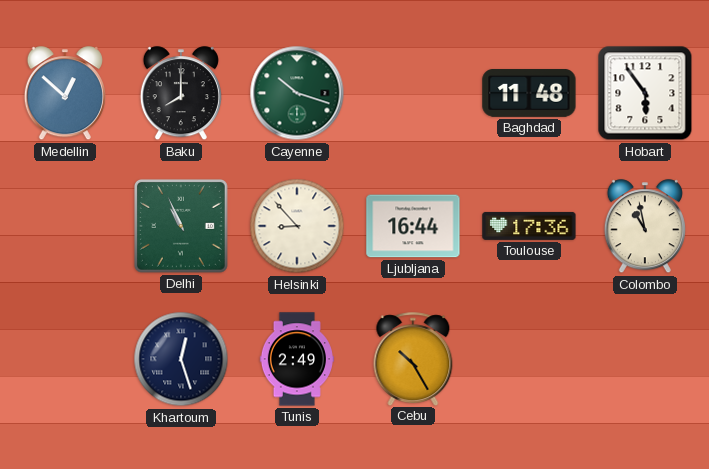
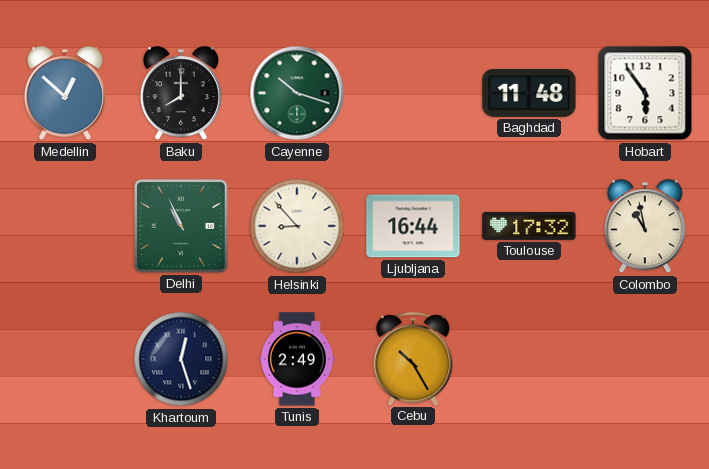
Toulouse: 17:36 -> 17:32
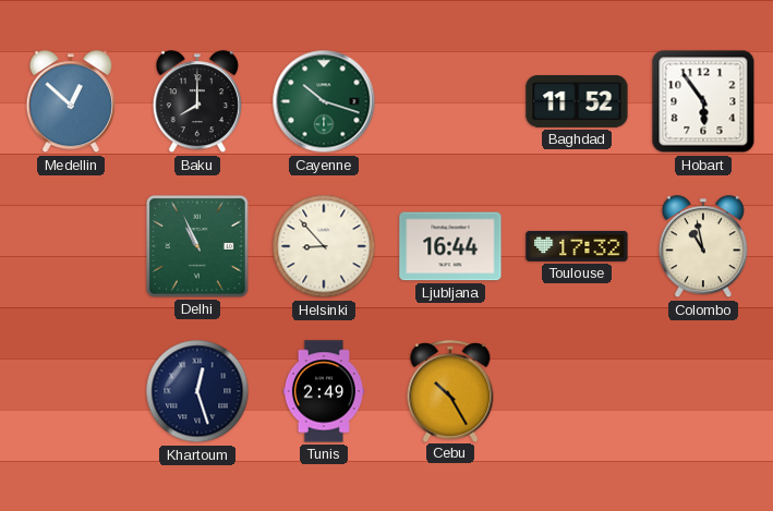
Baghdad: 11:48 -> 11:52
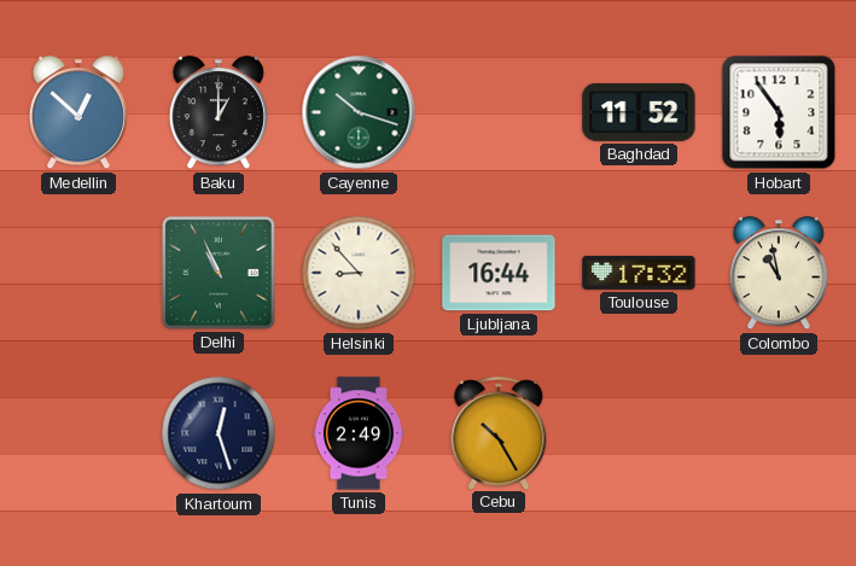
Baku: 8:00 -> 1:00
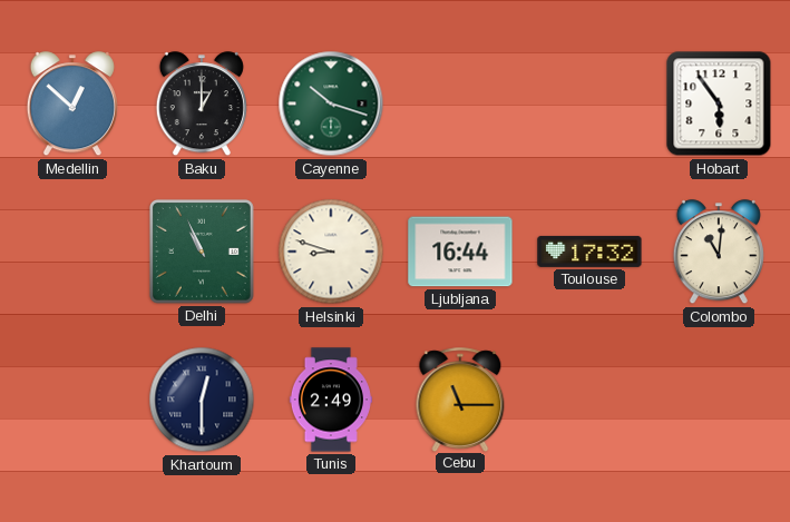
Baghdad: 11:52 -> none
Helsinki: 8:53 -> 8:48
Colombo: 10:58 -> 11:01
Khartoum: 12:27 -> 12:30
Cebu: 10:25 -> 11:15
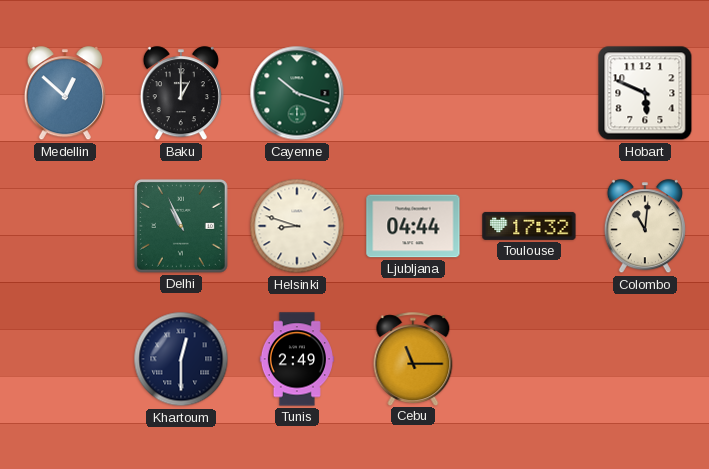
Hobart: 5:54 -> 5:49
Ljubljana: 16:44 -> 04:44
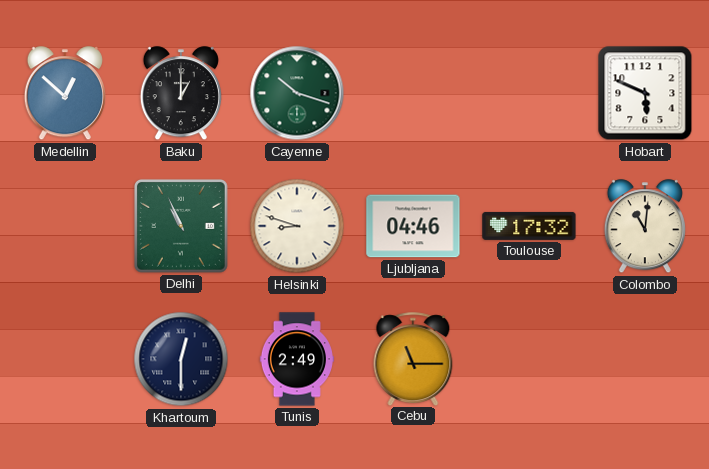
Ljubljana: 04:44 -> 04:46
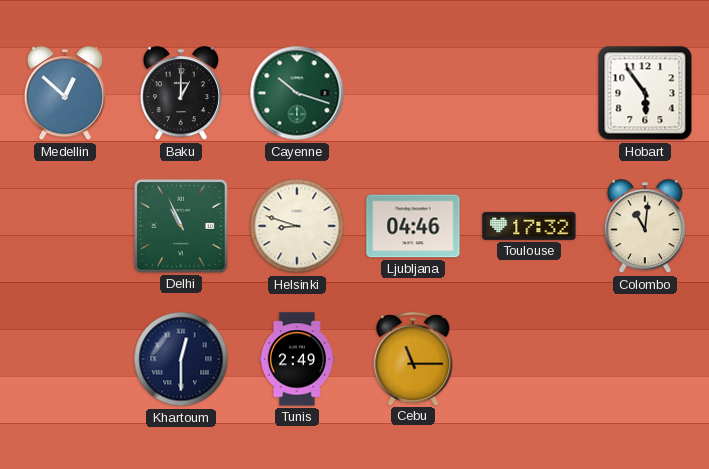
Hobart: 5:49 -> 5:54
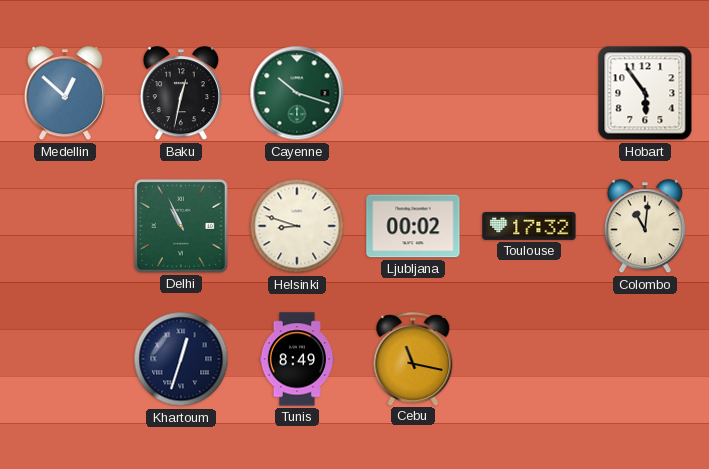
Baku: 1:00 -> 12:32
Ljubljana: 04:46 -> 00:02
Khartoum: 12:30 -> 12:33
Tunis: 2:49 -> 8:49
Cebu: 11:15 -> 11:17
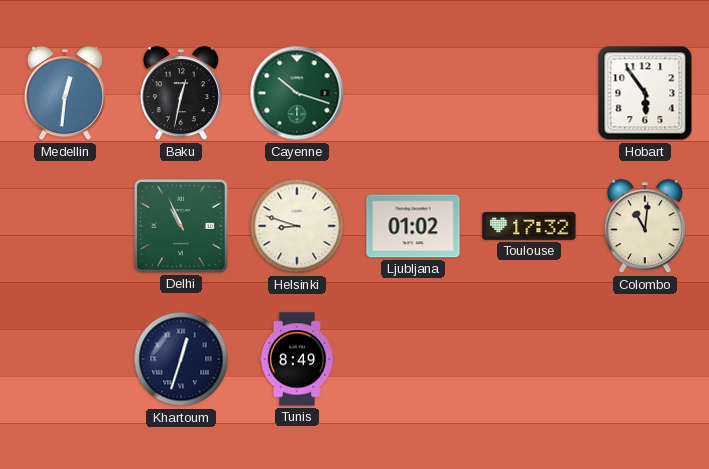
Medellin: 12:52 -> 12:31
Ljubljana: 00:02 -> 01:02
Cebu: 11:17 -> none
